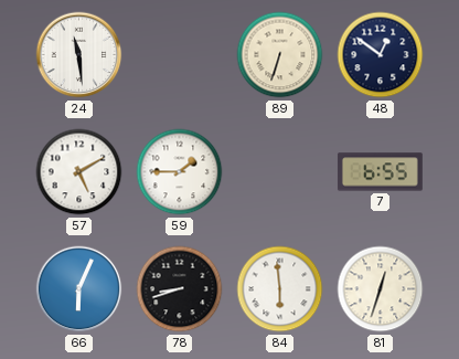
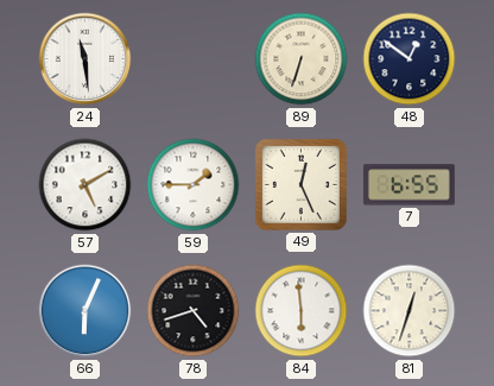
49: none -> 12:26
78: 8:42 -> 4:42
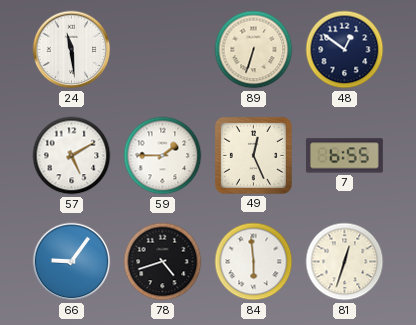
66: 6:04 -> 9:06
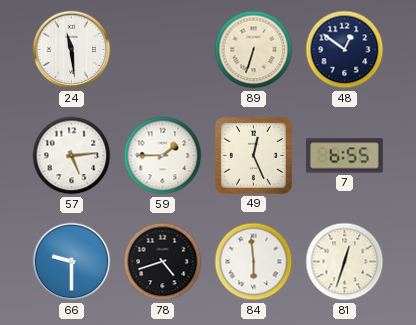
57: 5:10 -> 5:14
66: 9:06 -> 9:30
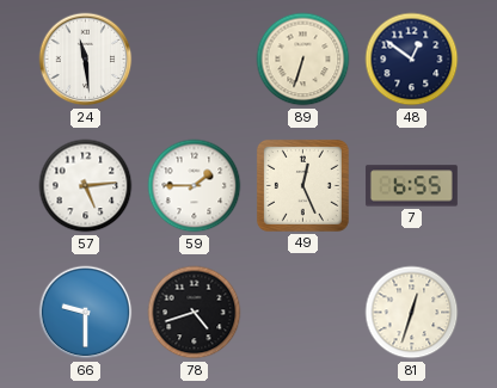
84: 5:59 -> none
